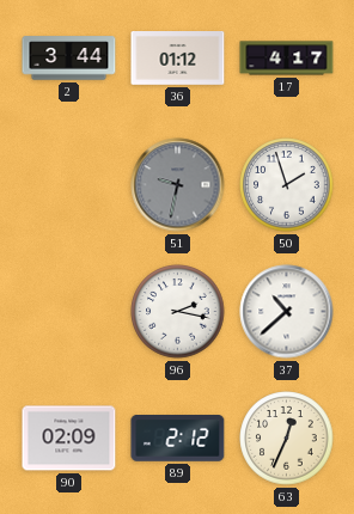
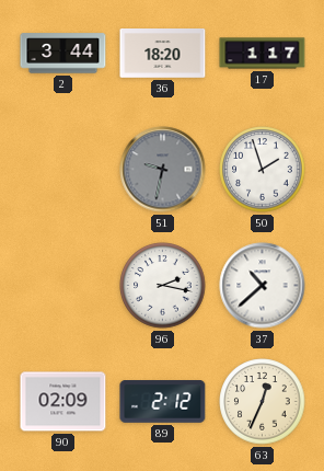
36: 01:12 -> 18:20
17: 4:17 -> 1:17
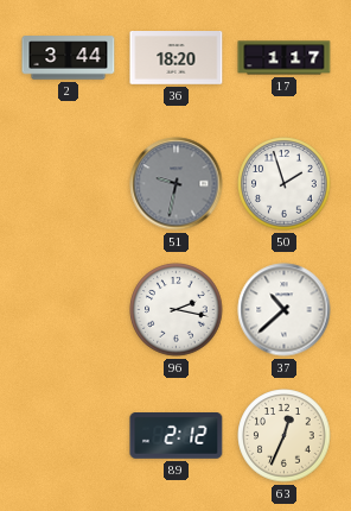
90: 02:09 -> none
